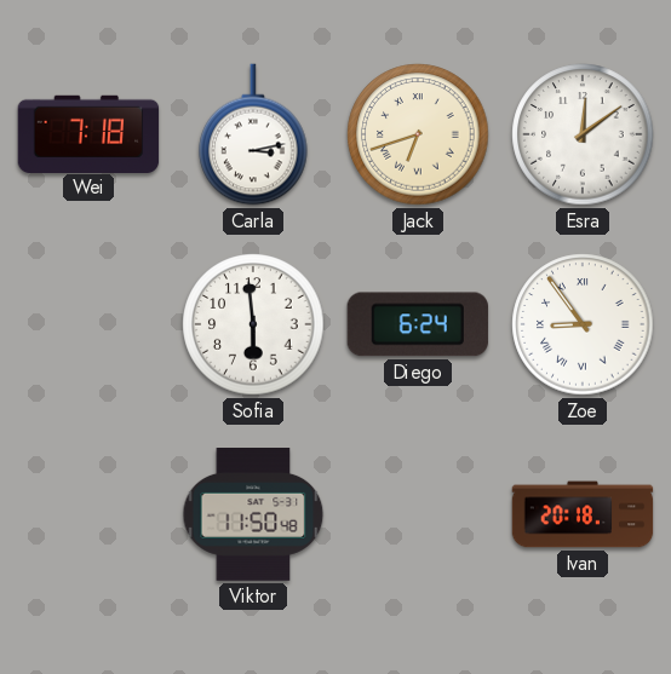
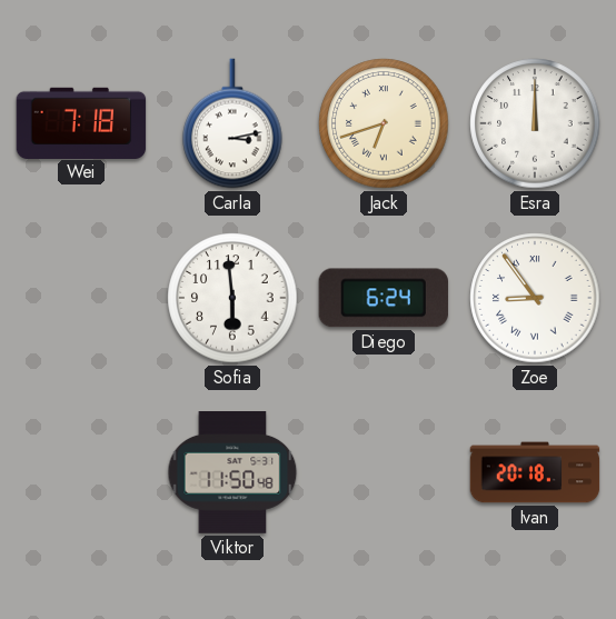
Esra: 12:09 -> 12:00
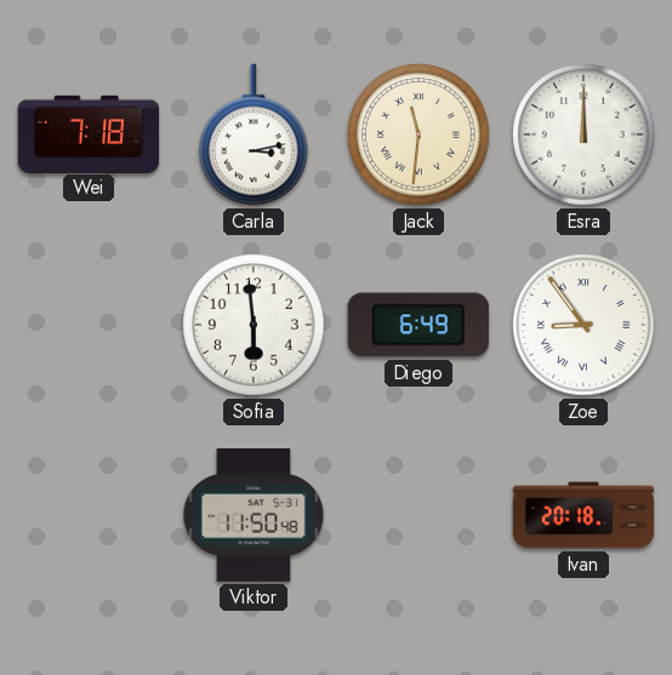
Jack: 6:42 -> 11:31
Diego: 6:24 -> 6:49
